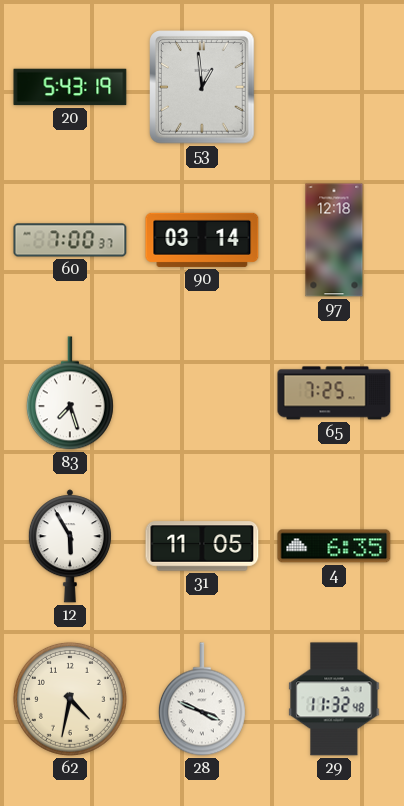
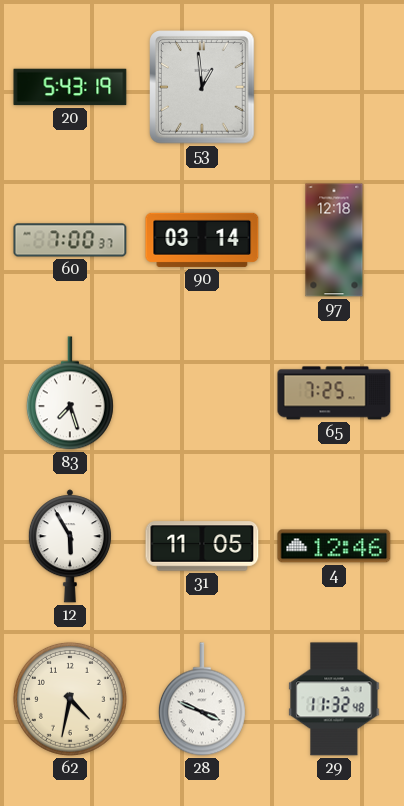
4: 6:35 -> 12:46
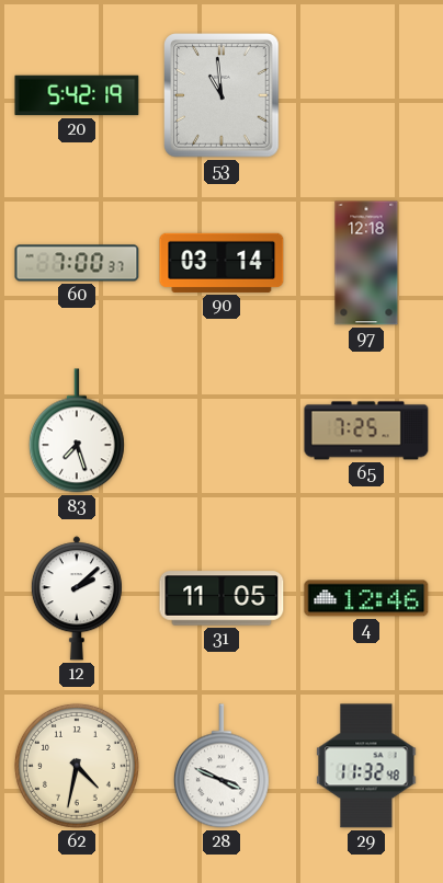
20: 5:43 -> 5:42
53: 12:59 -> 10:59
12: 5:55 -> 2:08
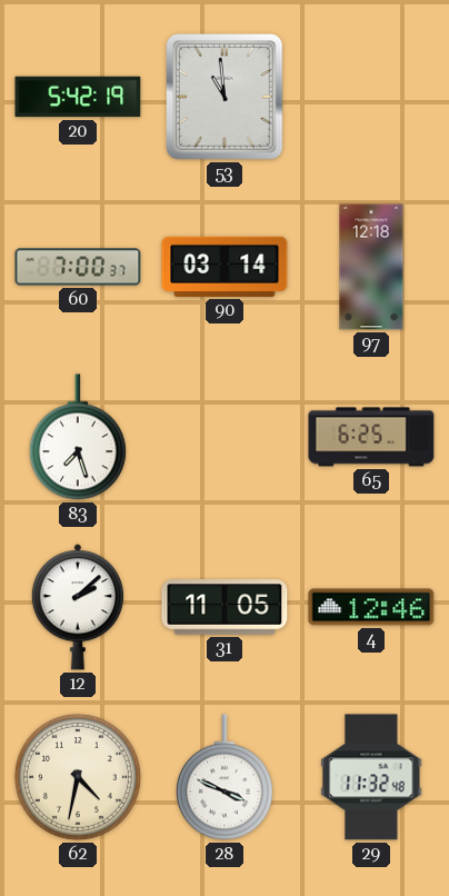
65: 7:25 -> 6:25
